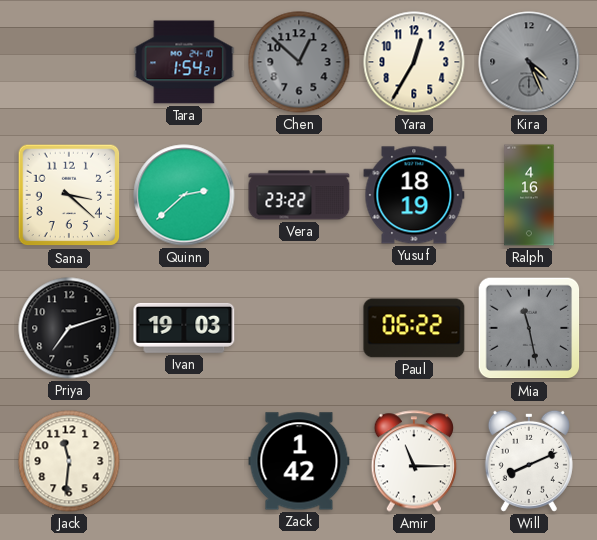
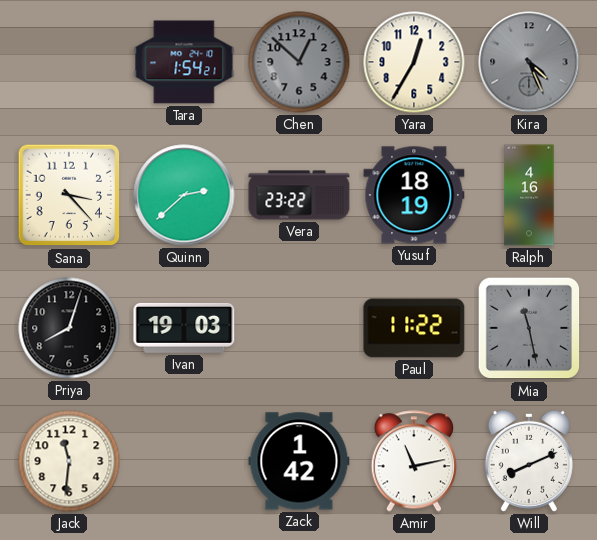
Sana: 3:22 -> 3:23
Priya: 7:12 -> 8:03
Paul: 06:22 -> 11:22
Amir: 11:15 -> 11:13
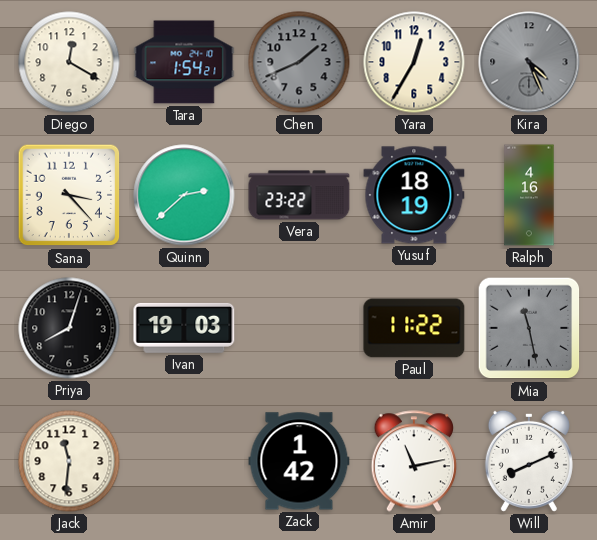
Diego: none -> 12:20
Chen: 12:52 -> 1:41
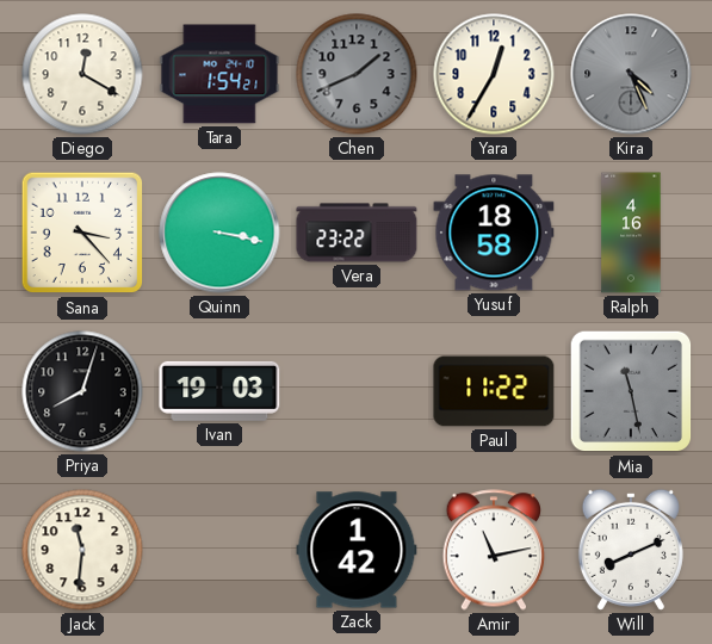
Quinn: 2:38 -> 3:17
Yusuf: 18:19 -> 18:58
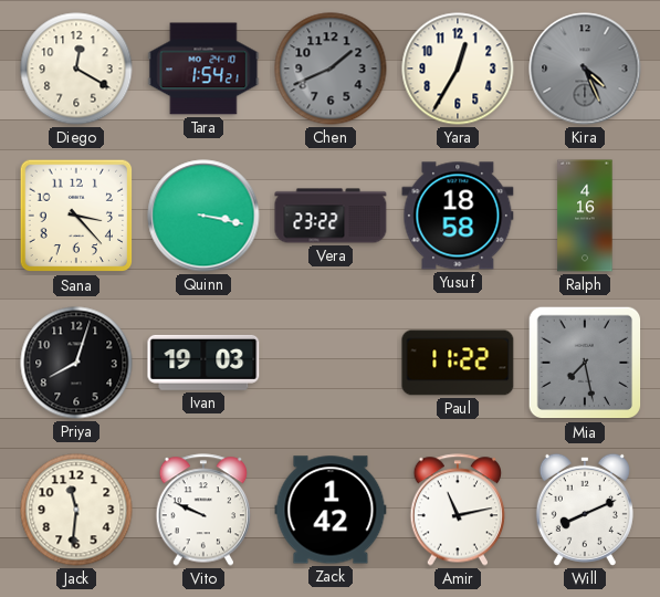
Mia: 11:28 -> 7:28
Vito: none -> 9:49
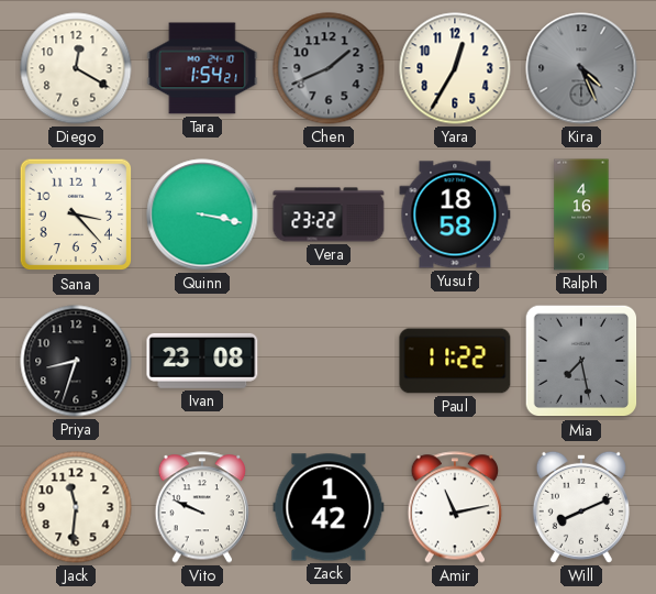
Priya: 8:03 -> 8:33
Ivan: 19:03 -> 23:08
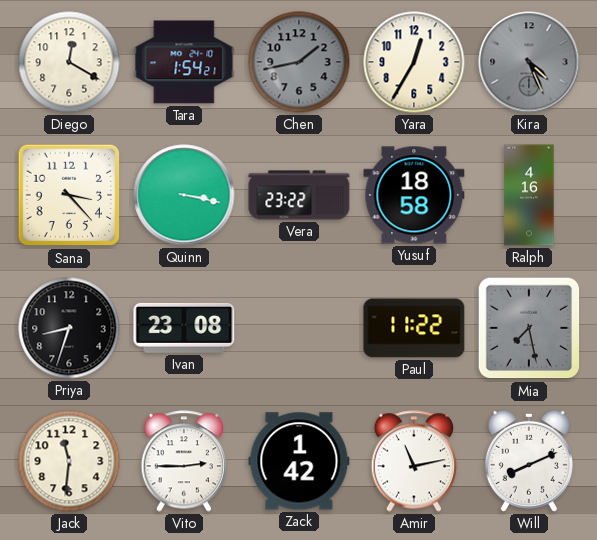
Chen: 1:41 -> 1:43
Vito: 9:49 -> 2:45
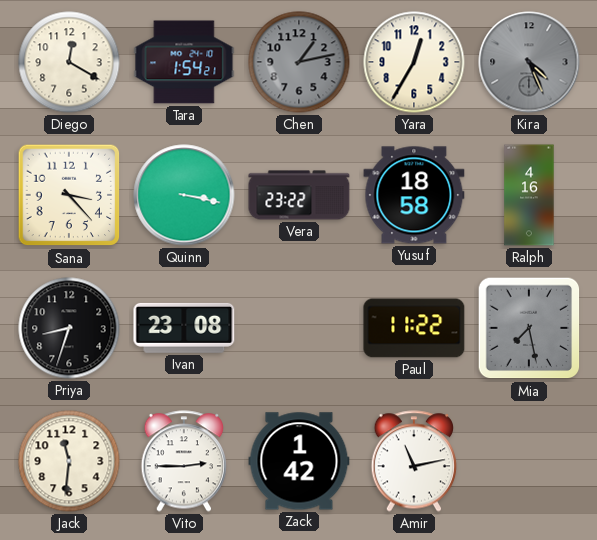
Chen: 1:43 -> 1:13
Will: 8:11 -> none
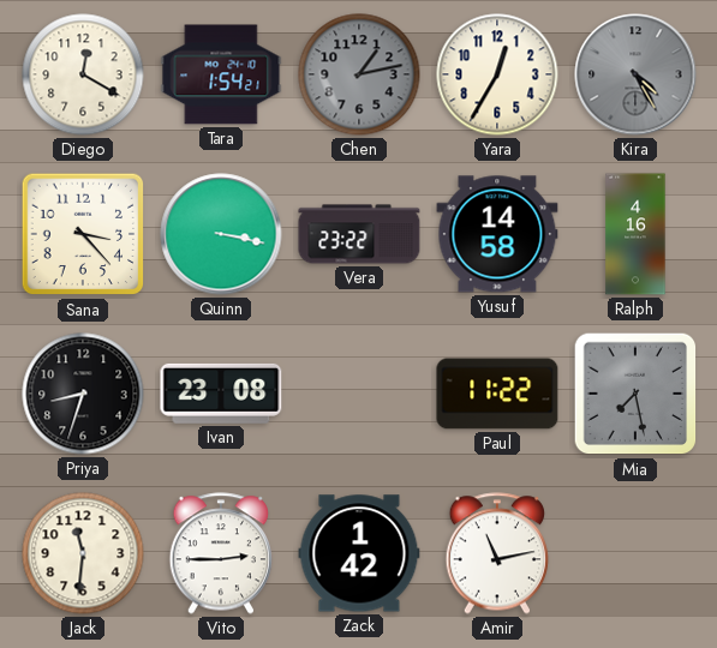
Kira: 4:26 -> 4:25
Yusuf: 18:58 -> 14:58
